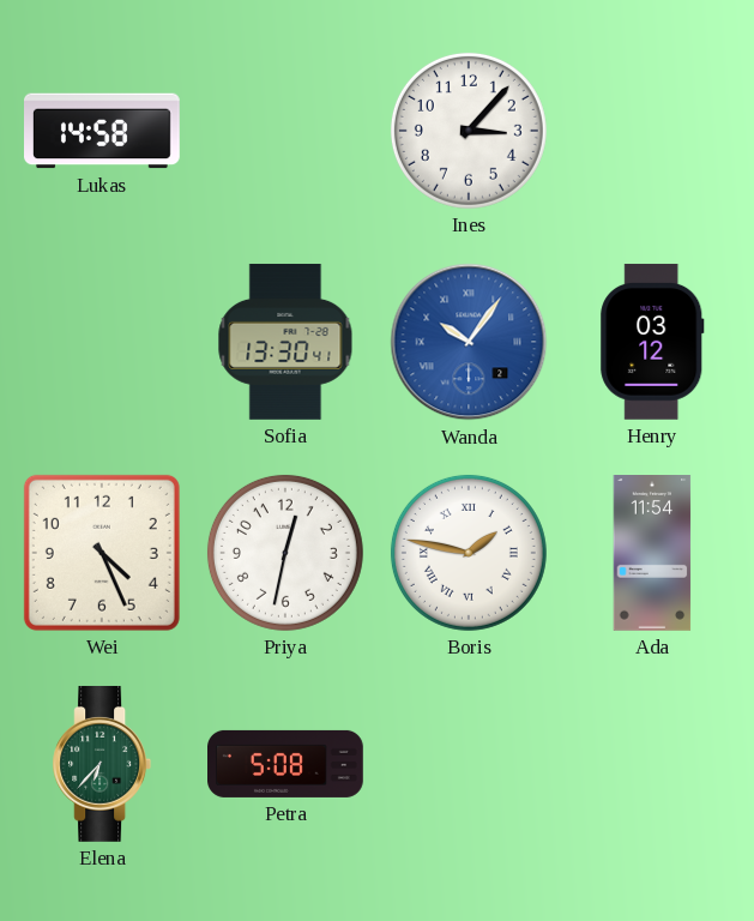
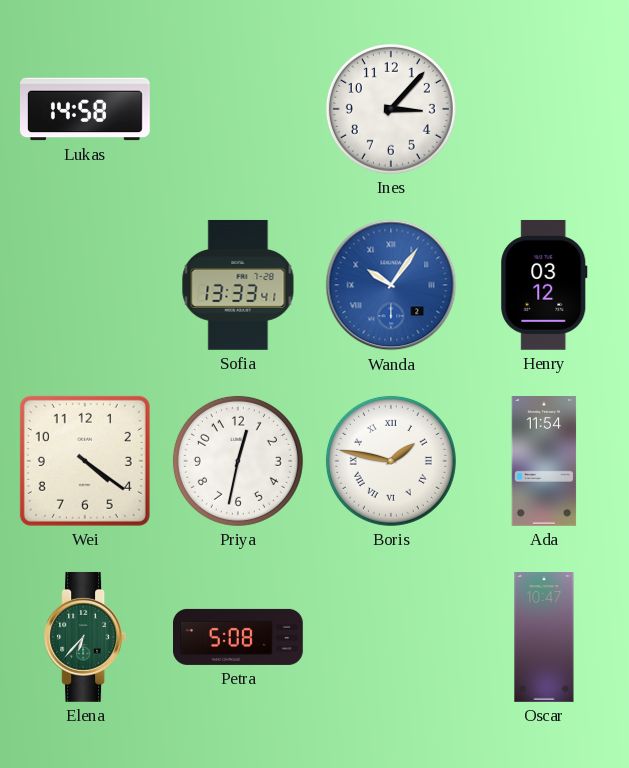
Sofia: 13:30 -> 13:33
Wei: 4:26 -> 4:21
Oscar: none -> 10:47
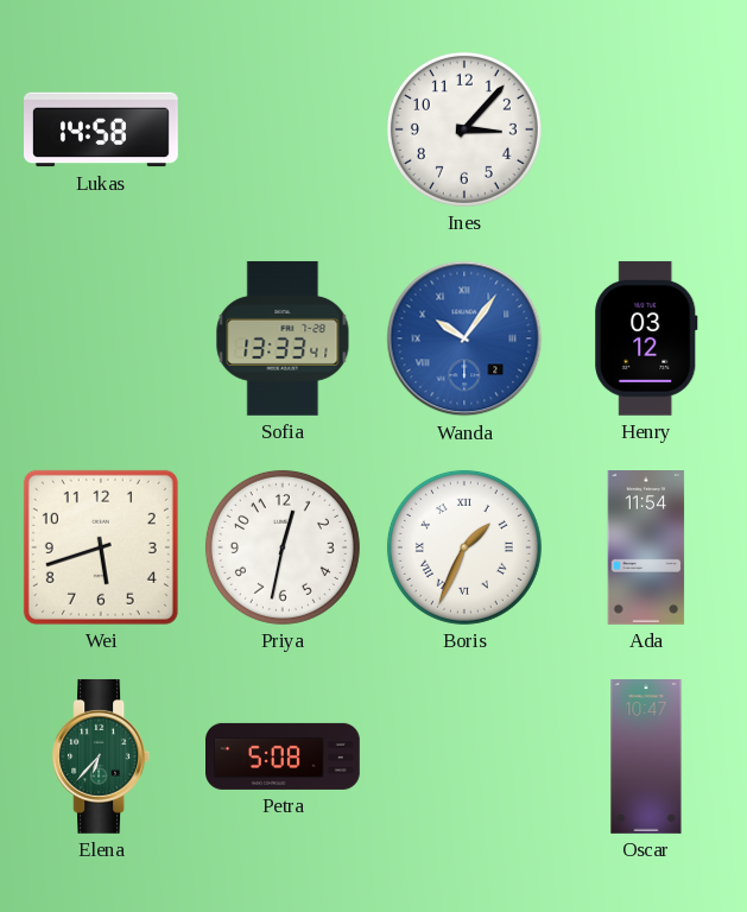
Wei: 4:21 -> 5:42
Boris: 1:47 -> 1:34
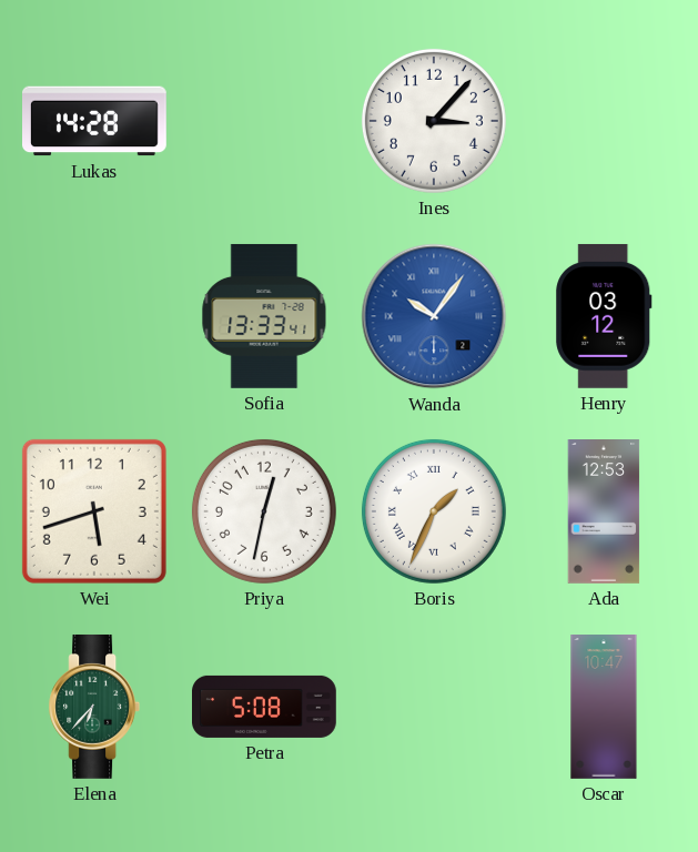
Lukas: 14:58 -> 14:28
Ada: 11:54 -> 12:53
